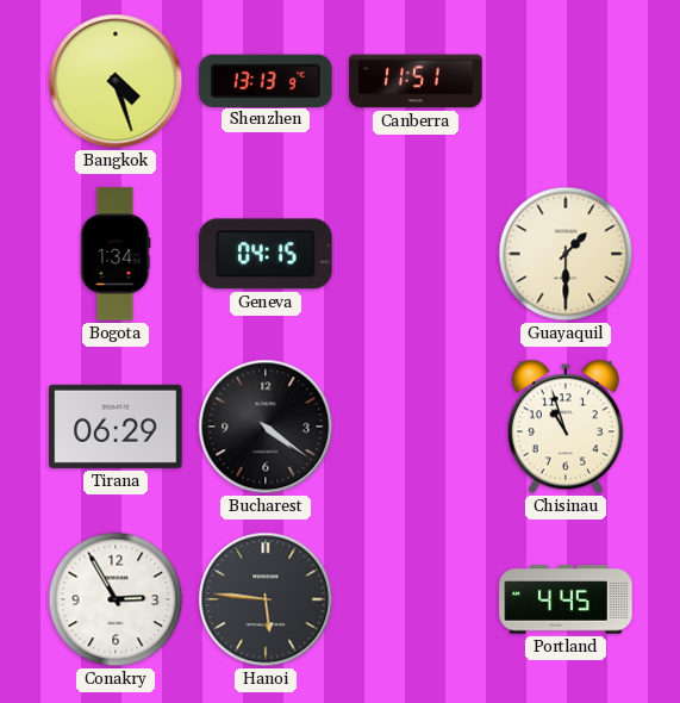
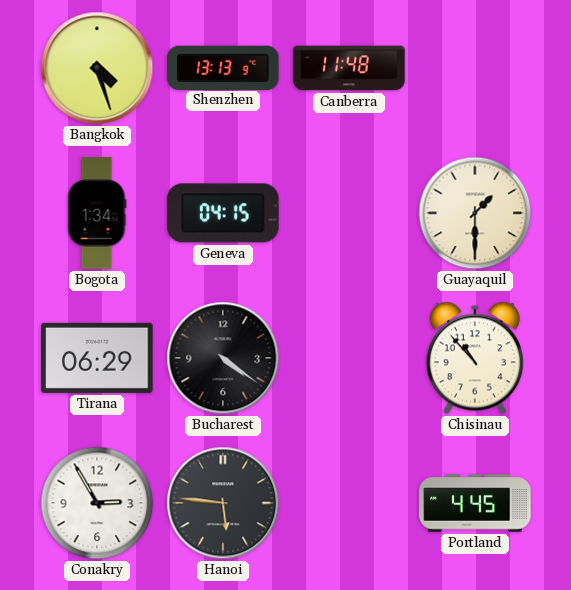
Canberra: 11:51 -> 11:48
Chisinau: 10:57 -> 10:53
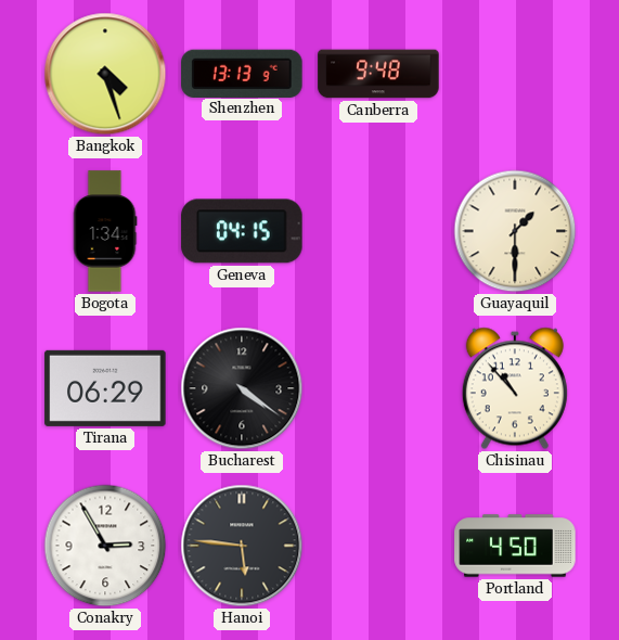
Canberra: 11:48 -> 9:48
Portland: 4:45 -> 4:50
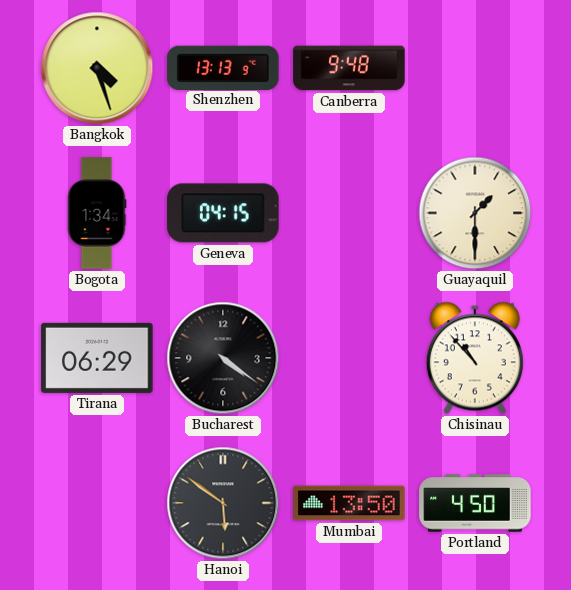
Conakry: 2:55 -> none
Hanoi: 5:46 -> 5:51
Mumbai: none -> 13:50
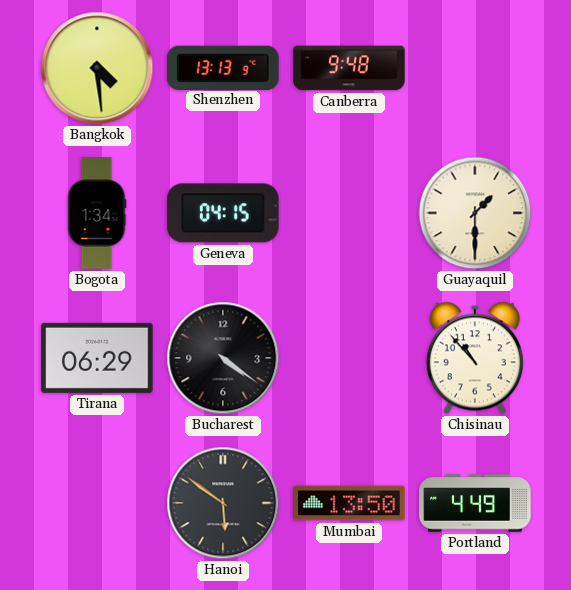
Bangkok: 4:27 -> 4:29
Portland: 4:50 -> 4:49
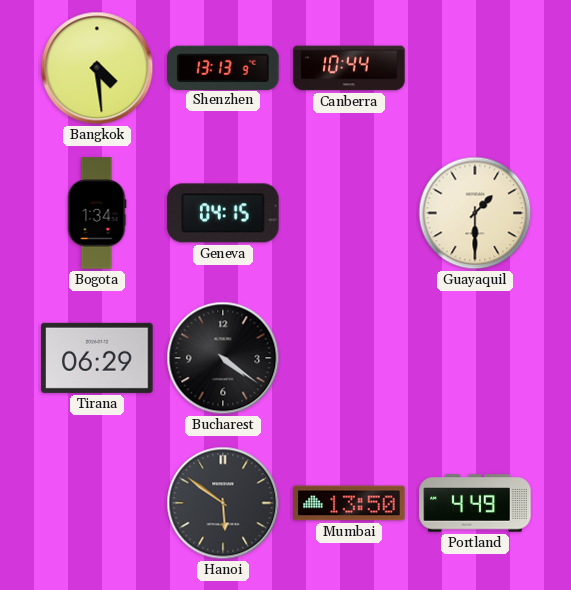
Canberra: 9:48 -> 10:44
Chisinau: 10:53 -> none
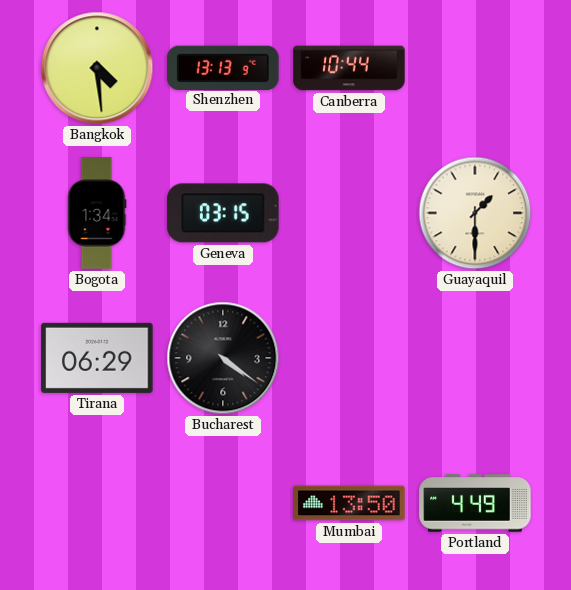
Geneva: 04:15 -> 03:15
Hanoi: 5:51 -> none
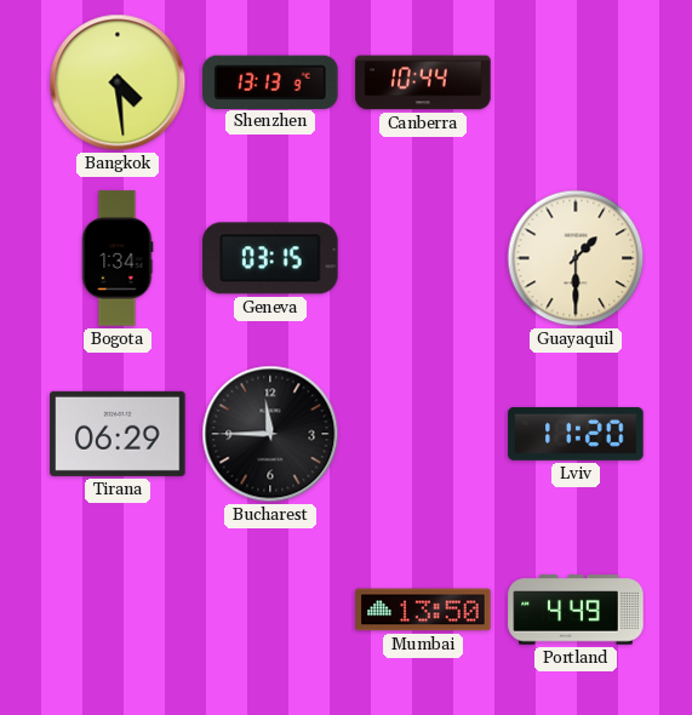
Bucharest: 4:21 -> 11:45
Lviv: none -> 11:20
